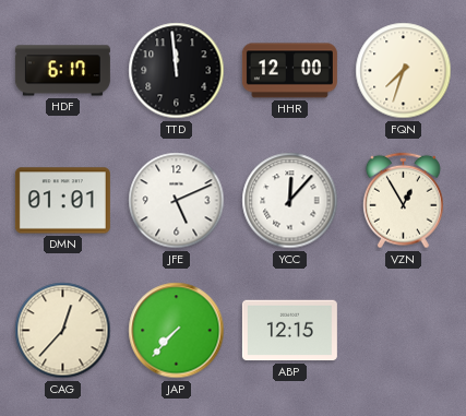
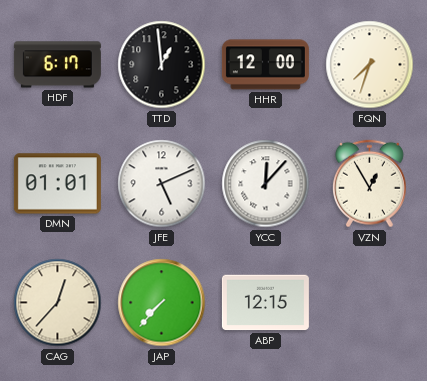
TTD: 11:59 -> 12:59
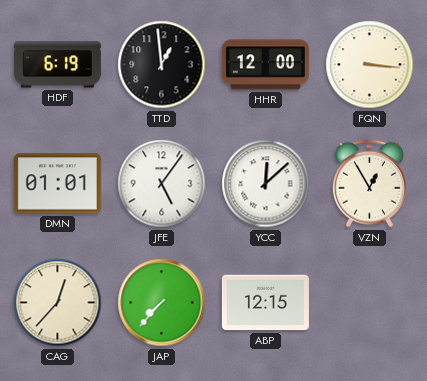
HDF: 6:17 -> 6:19
FQN: 7:33 -> 3:16
JFE: 5:11 -> 5:06
YCC: 12:07 -> 12:08
